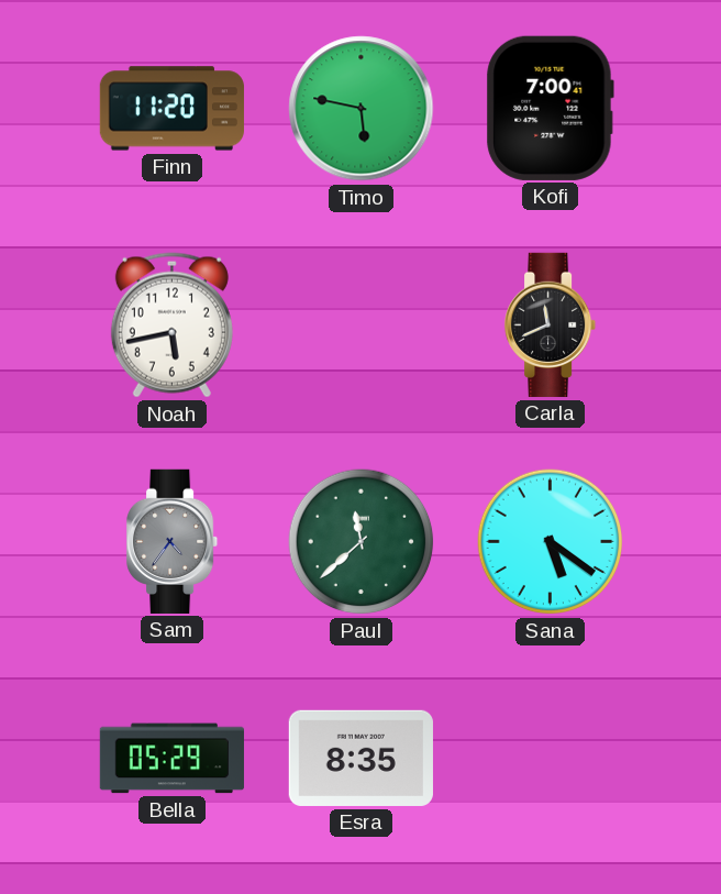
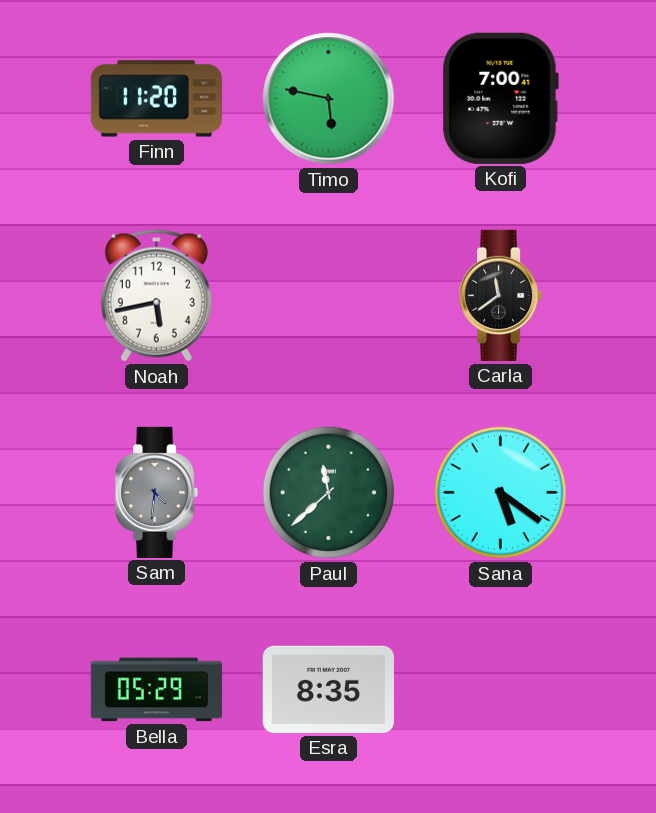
Carla: 11:41 -> 11:39
Sam: 4:36 -> 4:31
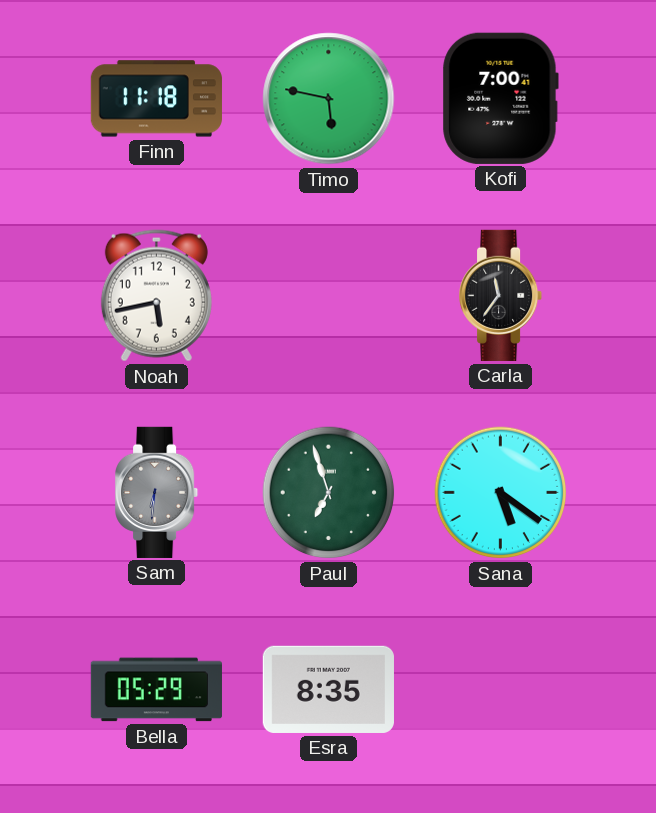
Finn: 11:20 -> 11:18
Carla: 11:39 -> 11:36
Sam: 4:31 -> 6:31
Paul: 11:38 -> 6:57
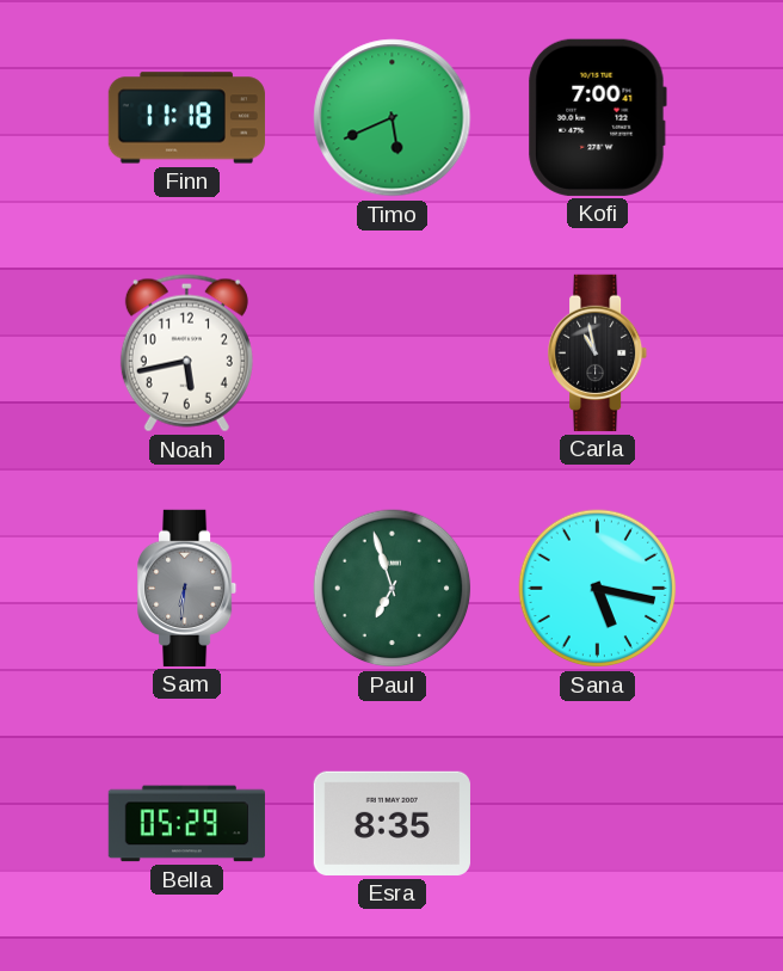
Timo: 5:47 -> 5:41
Carla: 11:36 -> 10:58
Sana: 5:21 -> 5:17
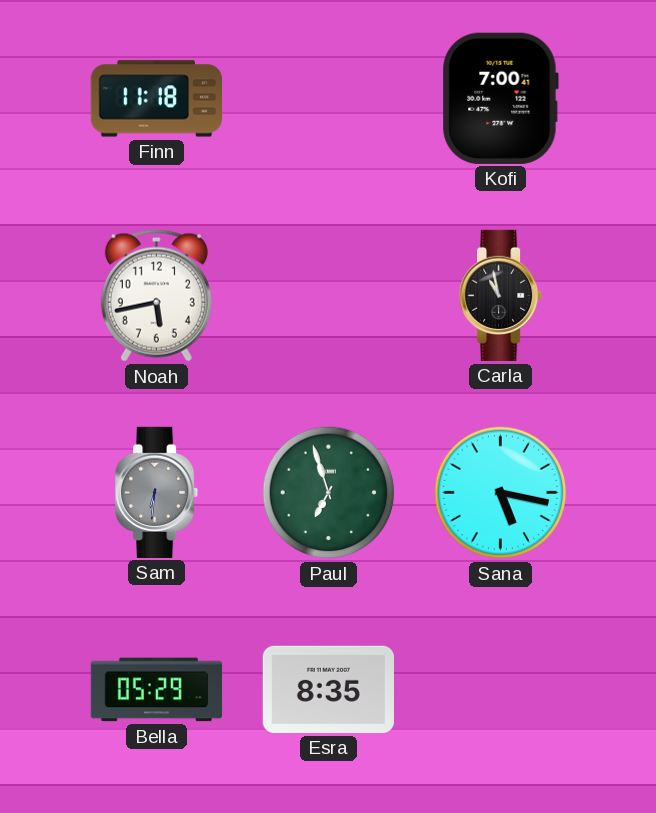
Timo: 5:41 -> none
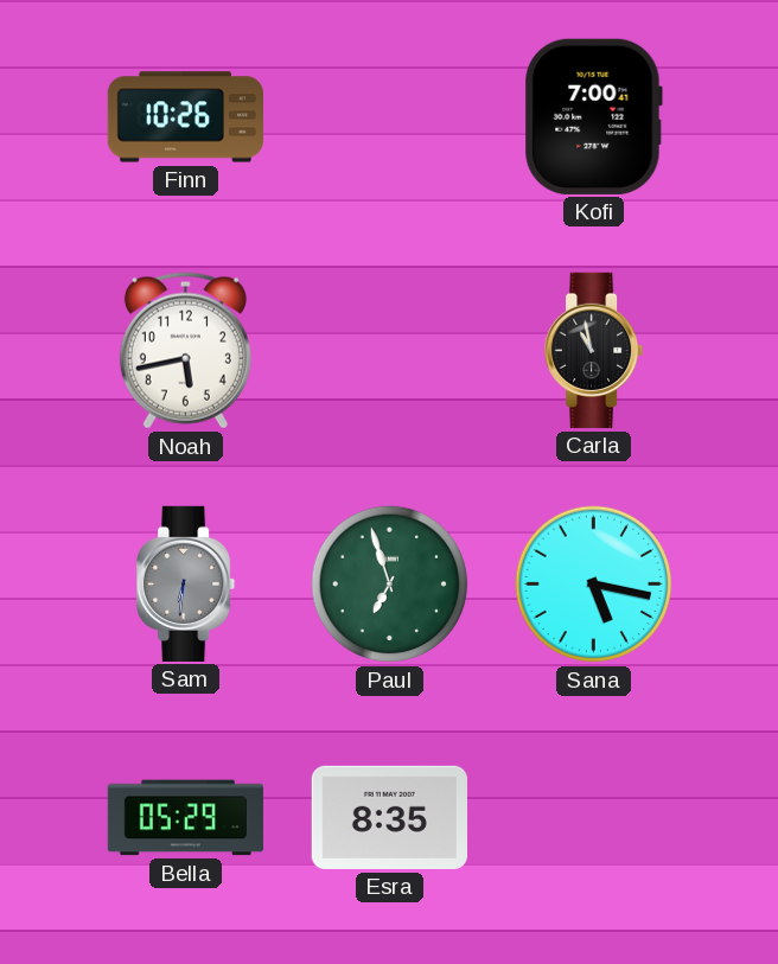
Finn: 11:18 -> 10:26
